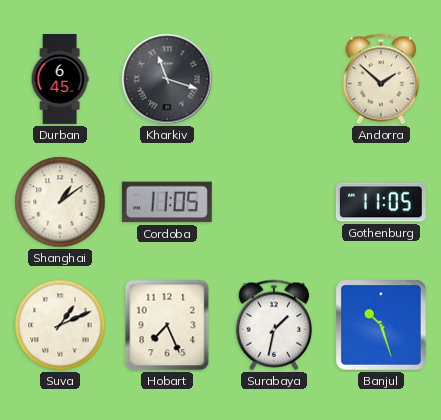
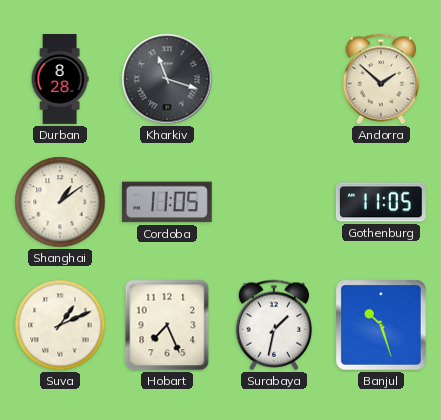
Durban: 6:45 -> 8:28
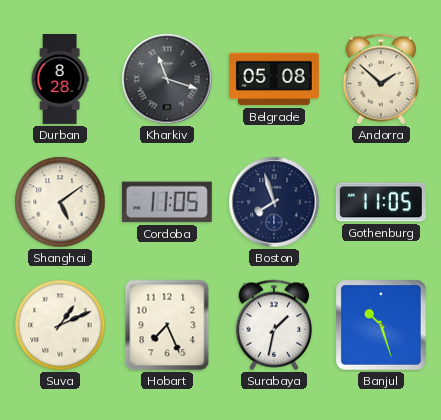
Belgrade: none -> 05:08
Shanghai: 1:09 -> 5:09
Boston: none -> 7:57
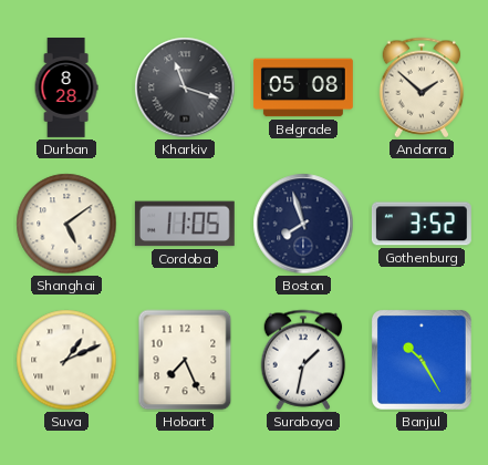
Gothenburg: 11:05 -> 3:52
Banjul: 10:27 -> 10:25
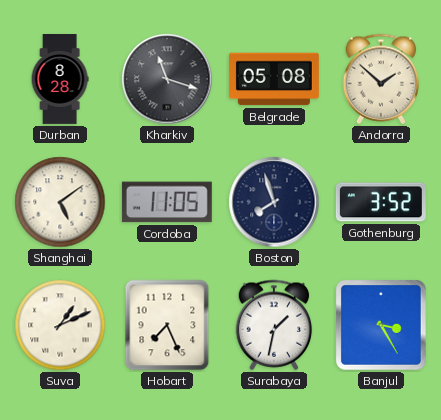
Banjul: 10:25 -> 3:25
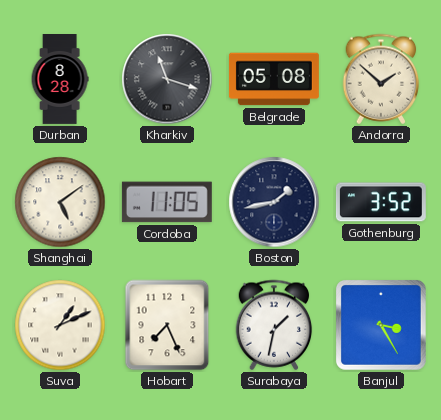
Boston: 7:57 -> 1:43
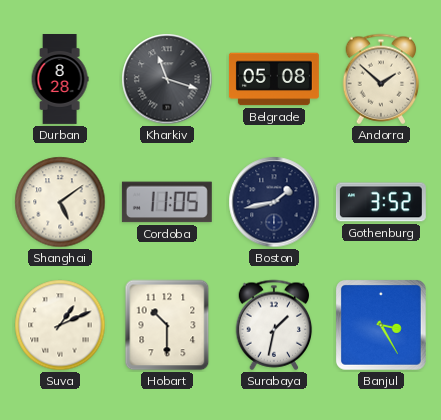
Hobart: 7:26 -> 10:30
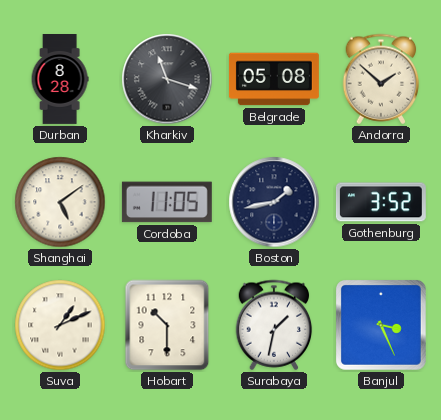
Banjul: 3:25 -> 3:26
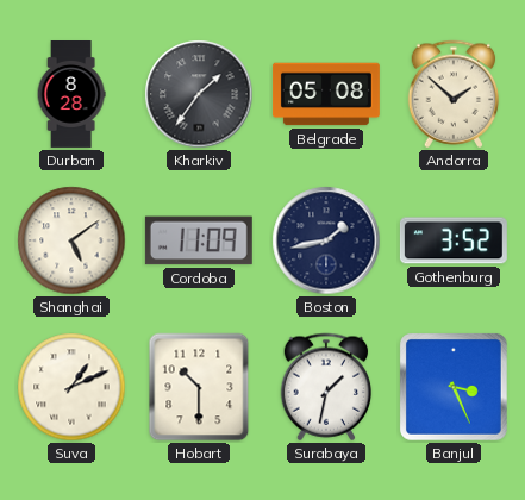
Kharkiv: 11:18 -> 1:36
Cordoba: 11:05 -> 11:09
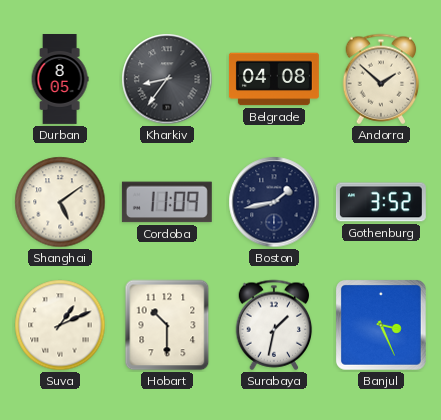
Durban: 8:28 -> 8:05
Kharkiv: 1:36 -> 8:36
Belgrade: 05:08 -> 04:08
